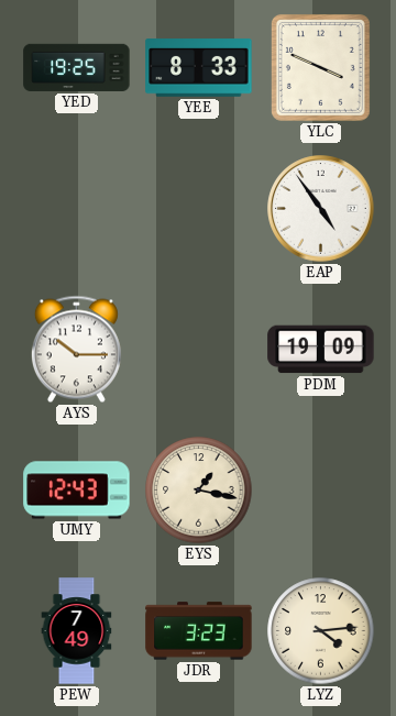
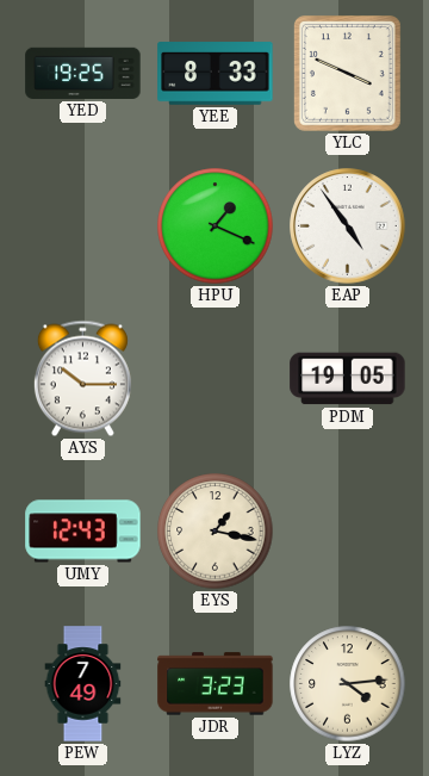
HPU: none -> 1:19
PDM: 19:09 -> 19:05
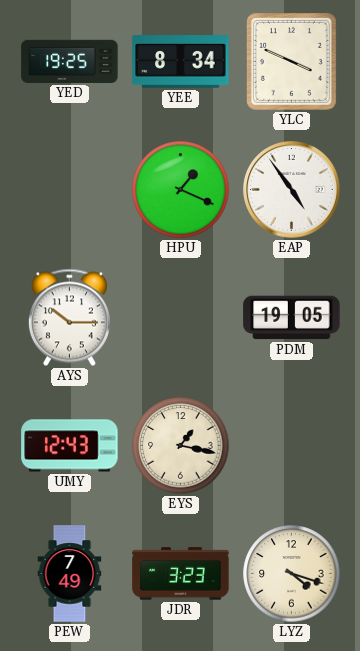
YEE: 8:33 -> 8:34
LYZ: 4:14 -> 4:18
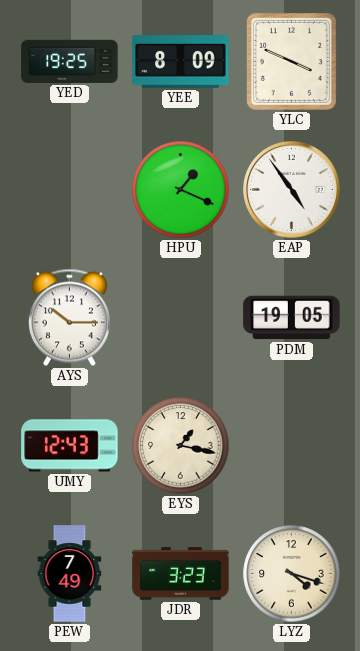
YEE: 8:34 -> 8:09
